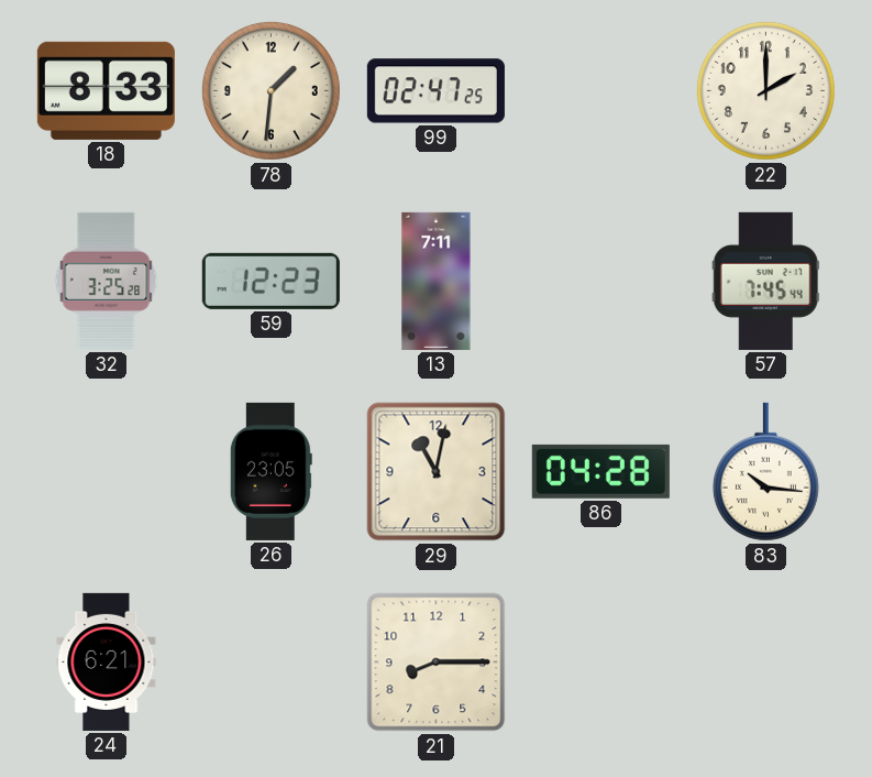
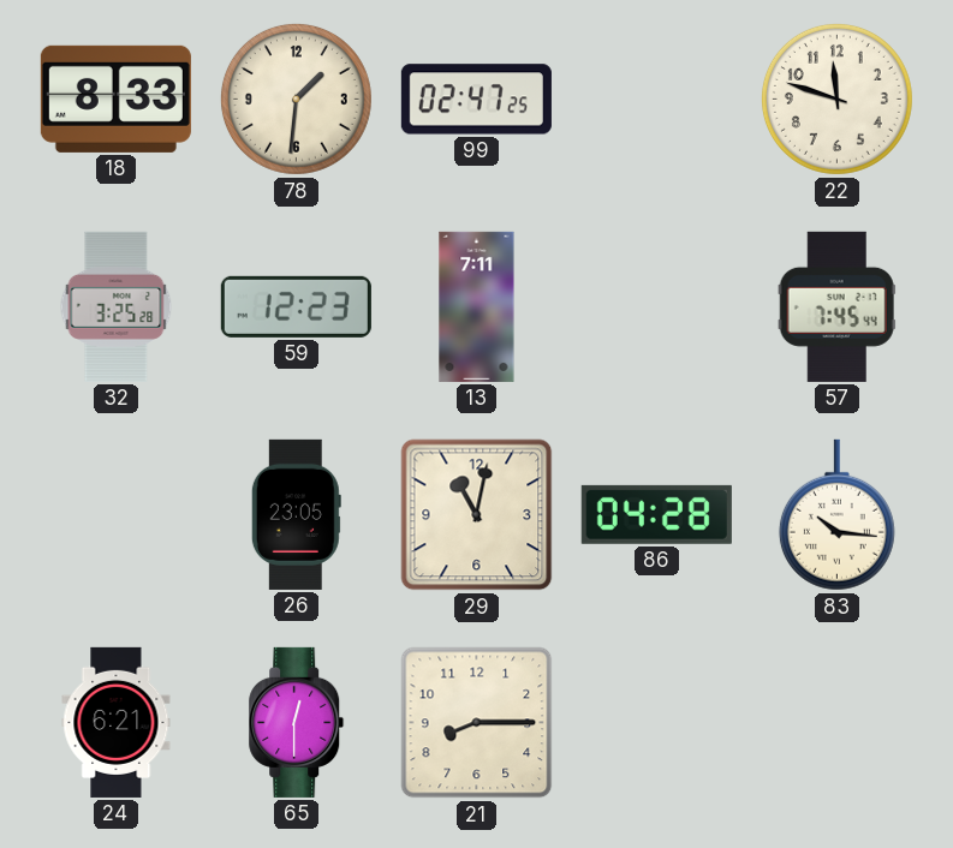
22: 2:00 -> 11:48
65: none -> 12:30
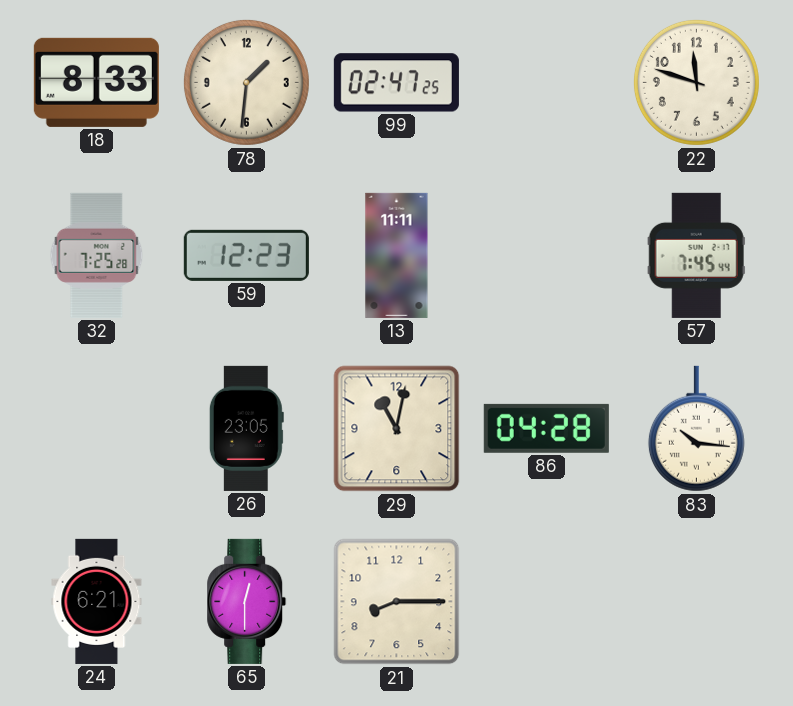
32: 3:25 -> 7:25
13: 7:11 -> 11:11
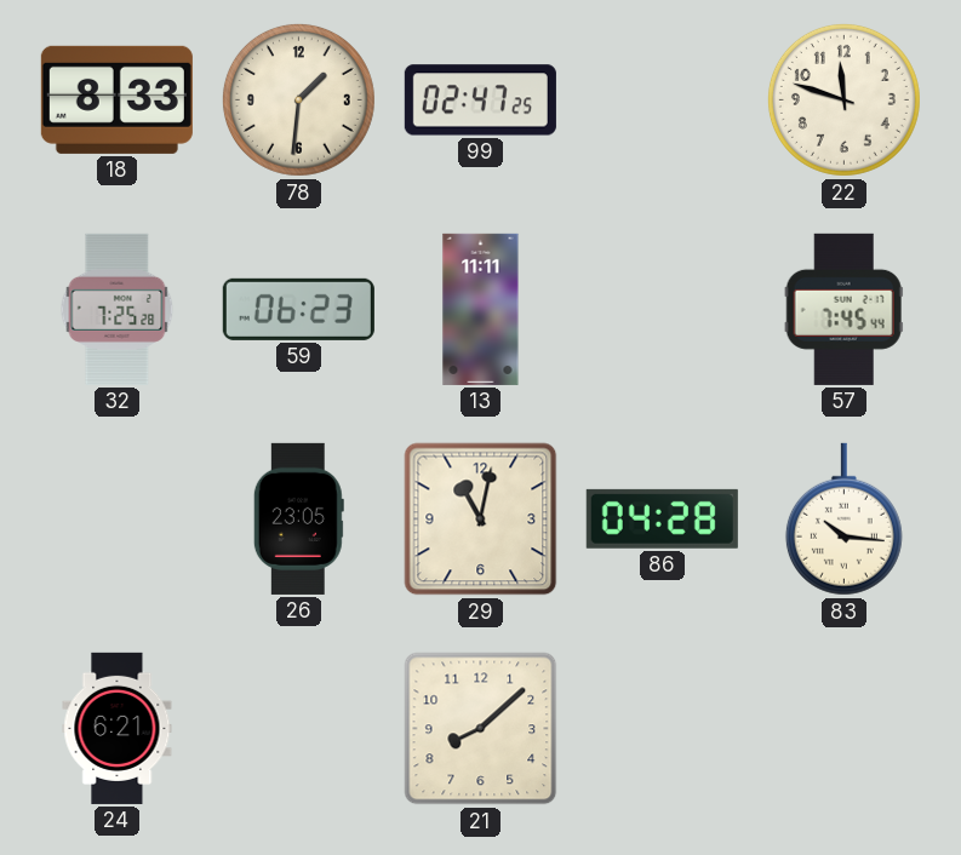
59: 12:23 -> 06:23
65: 12:30 -> none
21: 8:15 -> 8:08
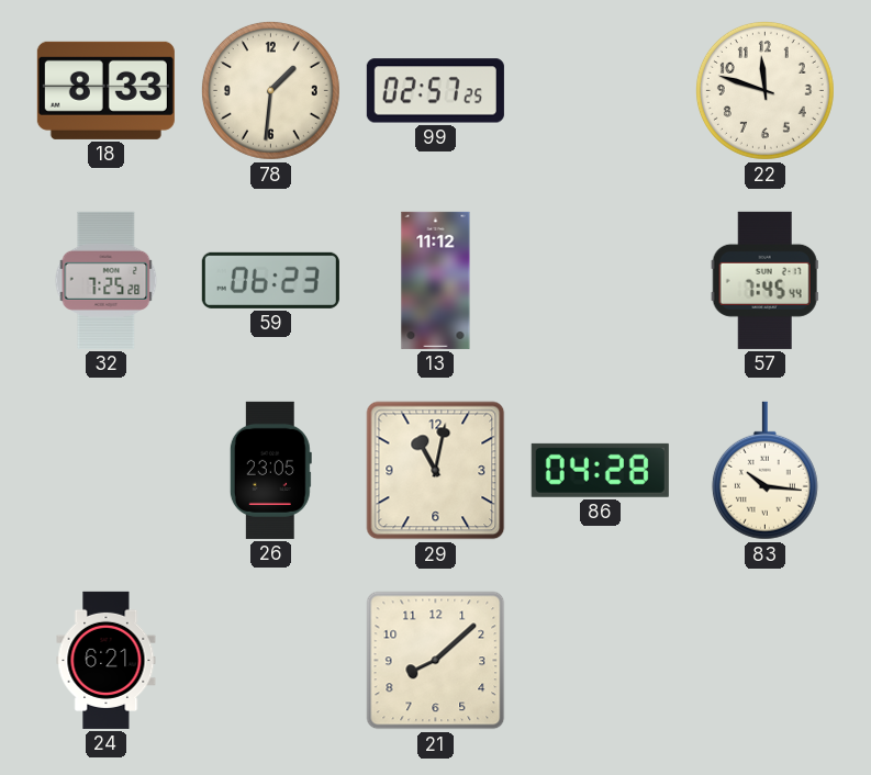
99: 02:47 -> 02:57
13: 11:11 -> 11:12
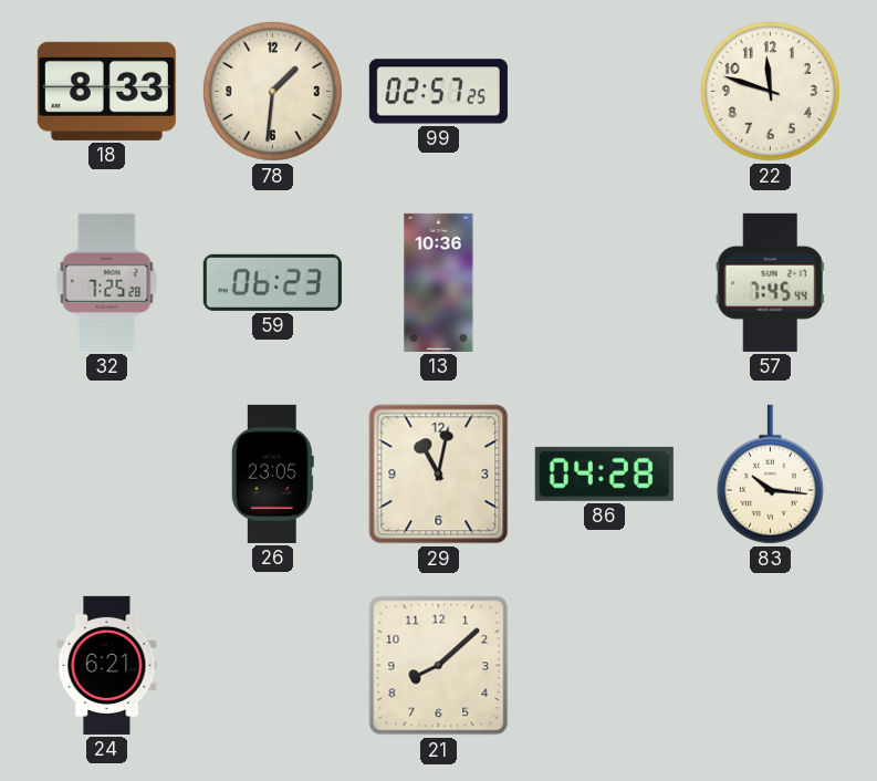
13: 11:12 -> 10:36
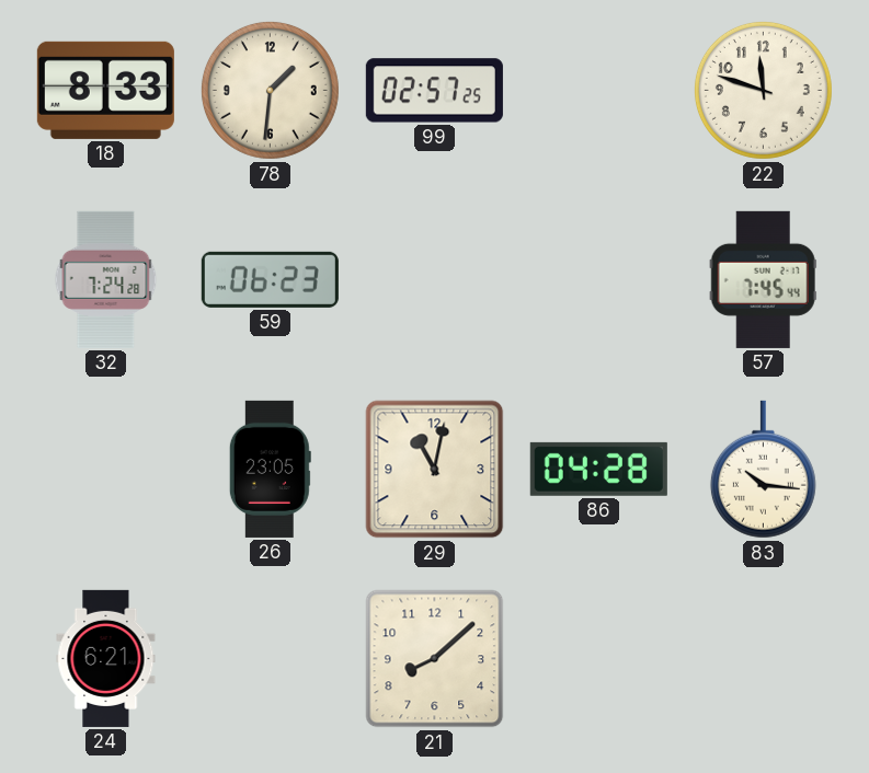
32: 7:25 -> 7:24
13: 10:36 -> none
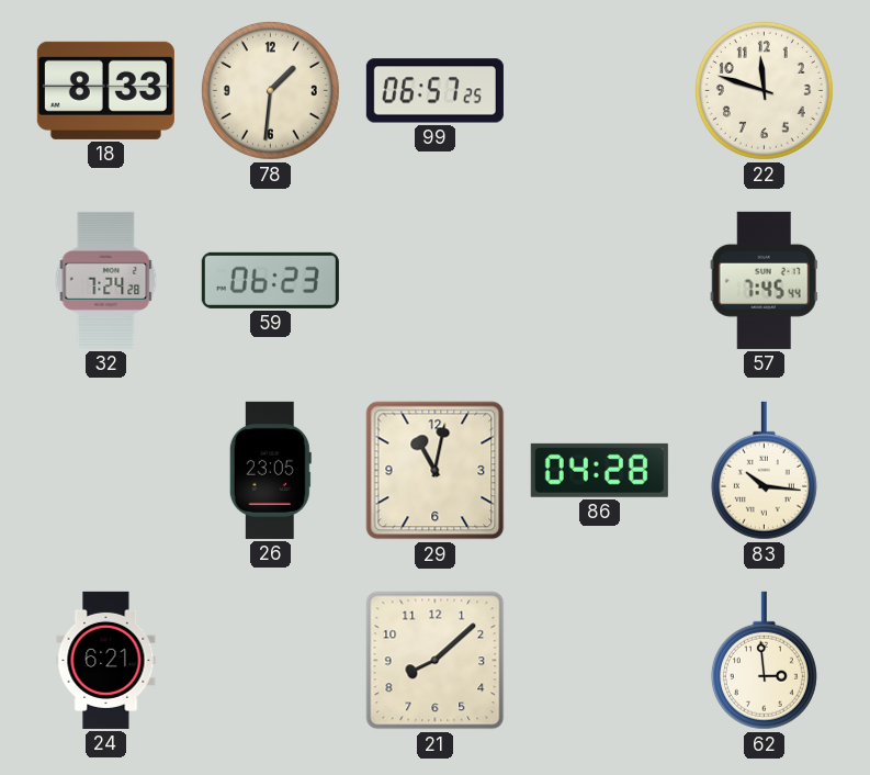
99: 02:57 -> 06:57
62: none -> 2:59
